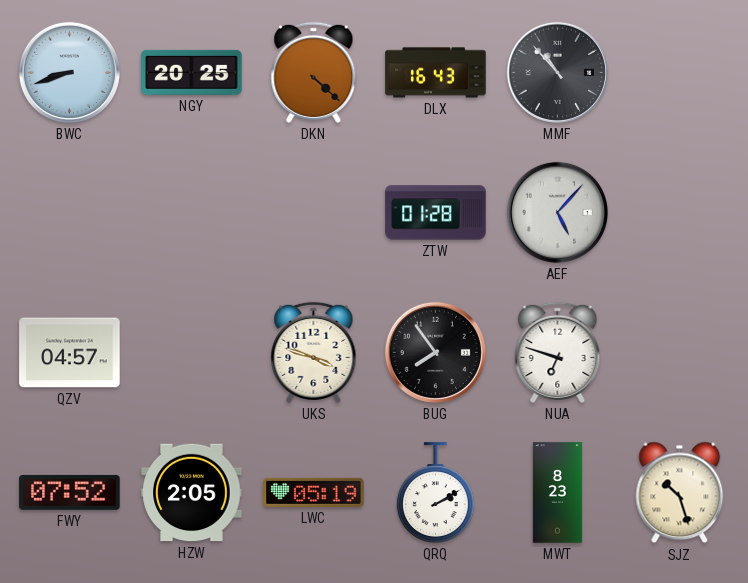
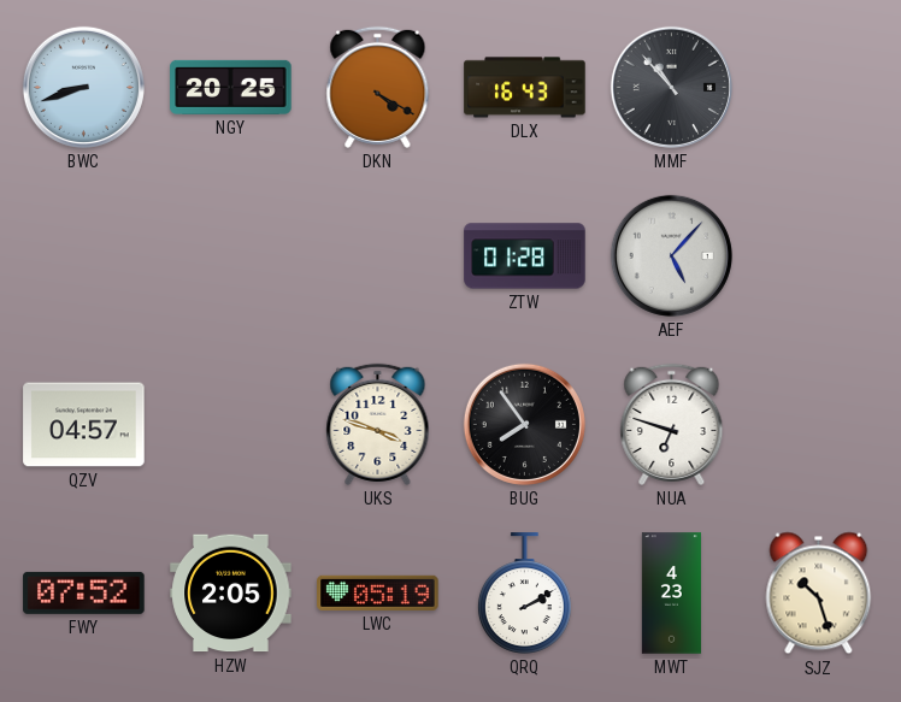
DKN: 4:22 -> 4:20
MWT: 8:23 -> 4:23
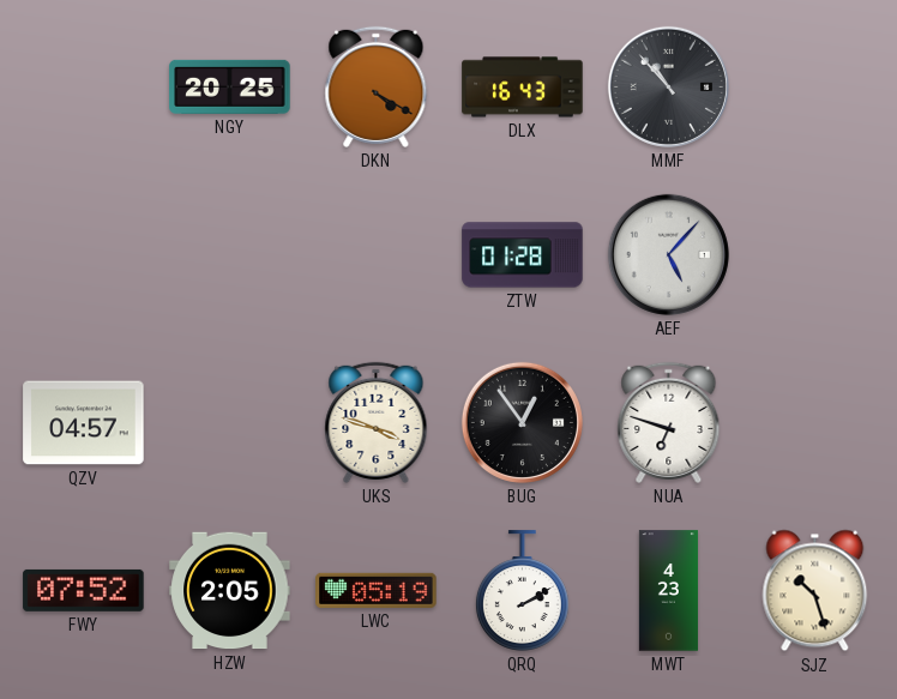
BWC: 8:42 -> none
BUG: 7:54 -> 12:54
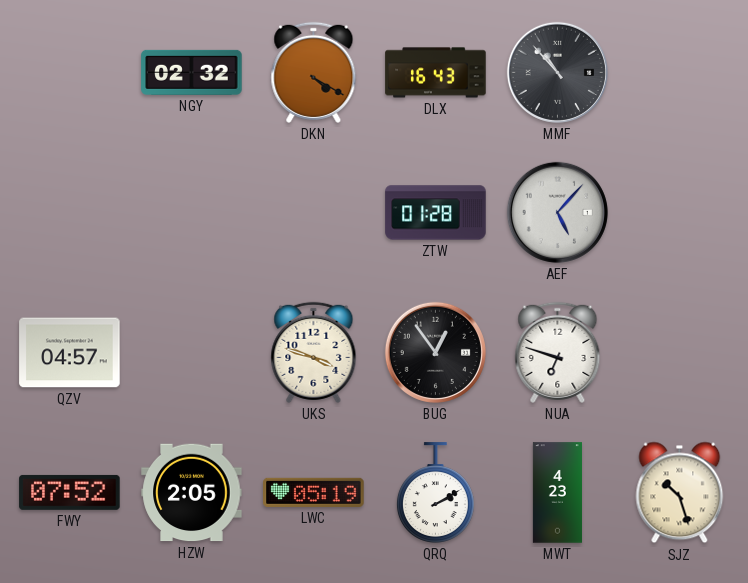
NGY: 20:25 -> 02:32
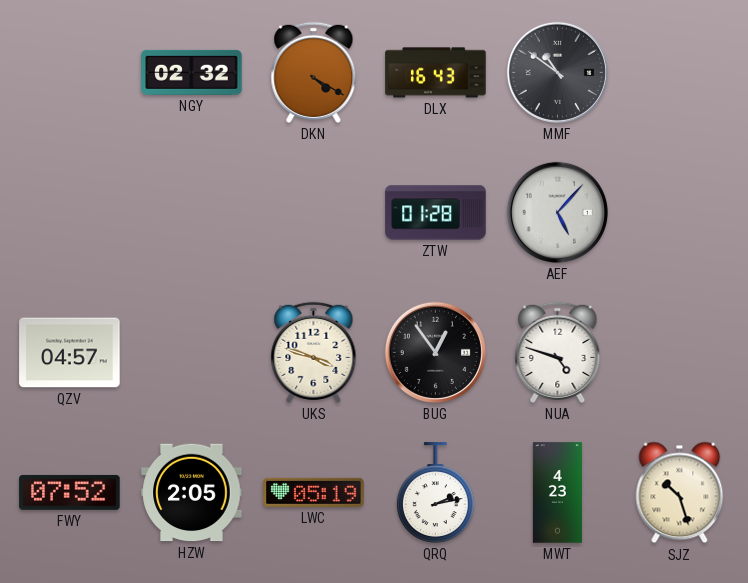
MMF: 10:53 -> 10:51
NUA: 6:48 -> 4:48
QRQ: 2:10 -> 2:13
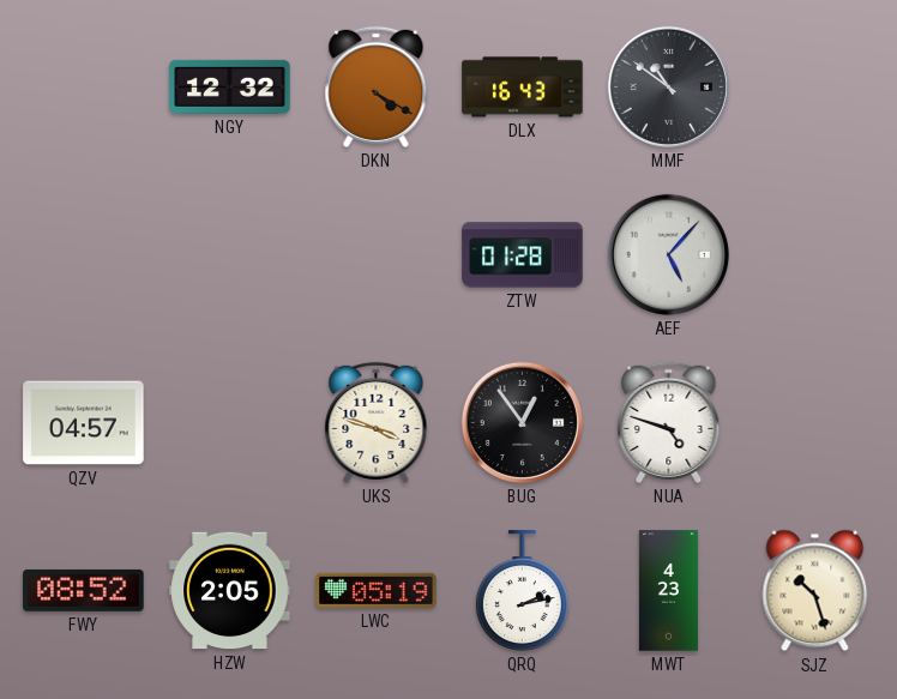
NGY: 02:32 -> 12:32
FWY: 07:52 -> 08:52
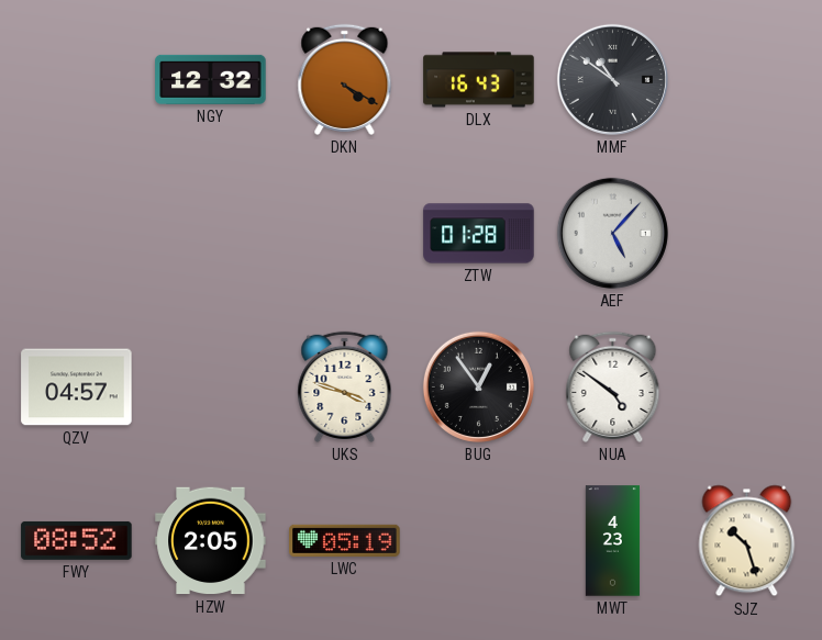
NUA: 4:48 -> 4:51
QRQ: 2:13 -> none
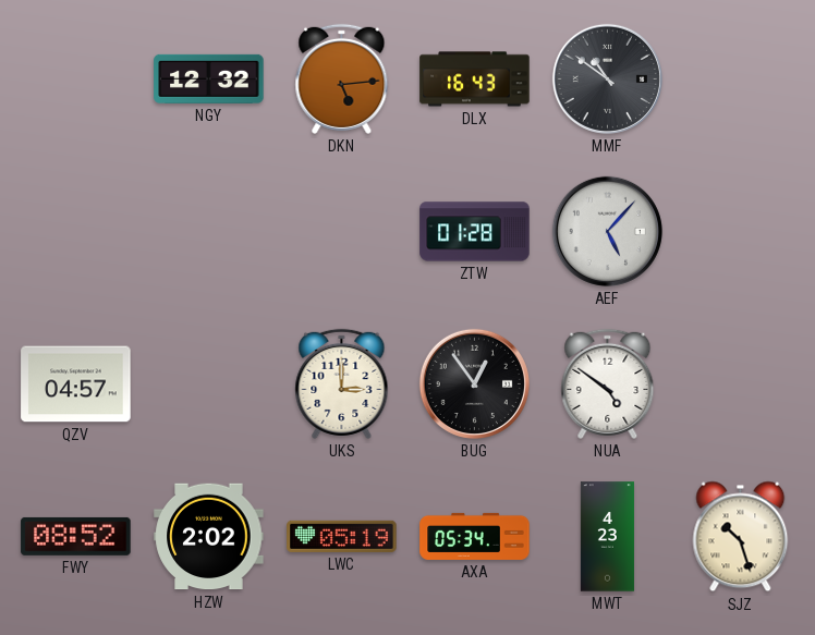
DKN: 4:20 -> 5:14
UKS: 3:48 -> 3:00
HZW: 2:05 -> 2:02
AXA: none -> 05:34
